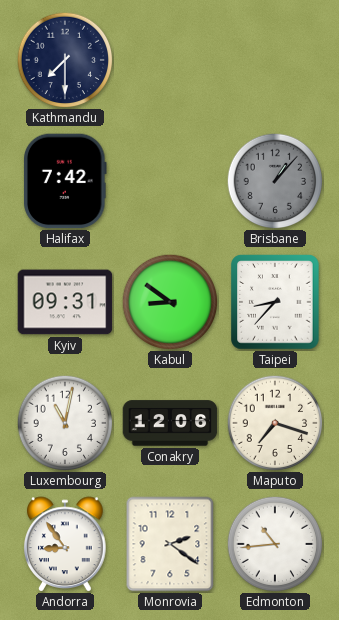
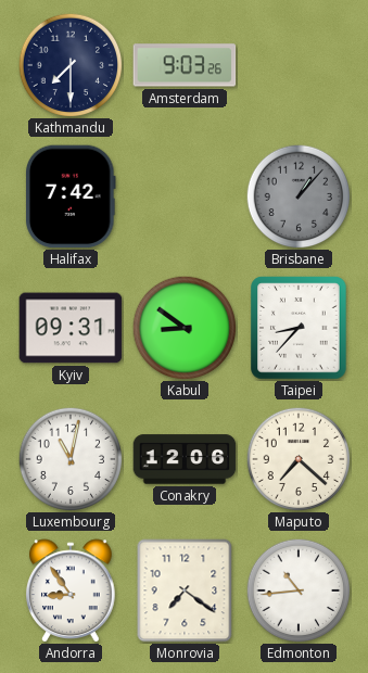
Amsterdam: none -> 9:03
Maputo: 7:18 -> 7:22
Monrovia: 2:21 -> 7:21
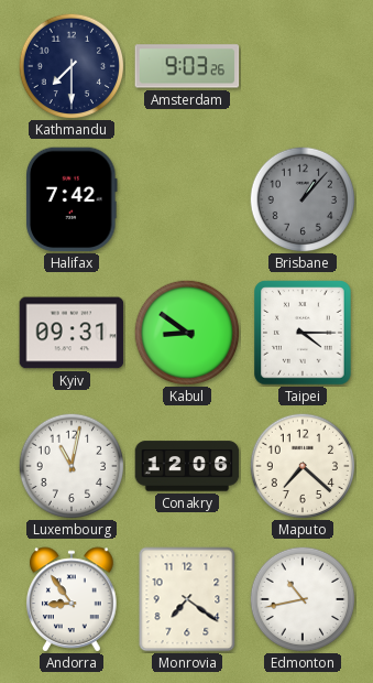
Taipei: 8:37 -> 4:15
Edmonton: 10:44 -> 10:43
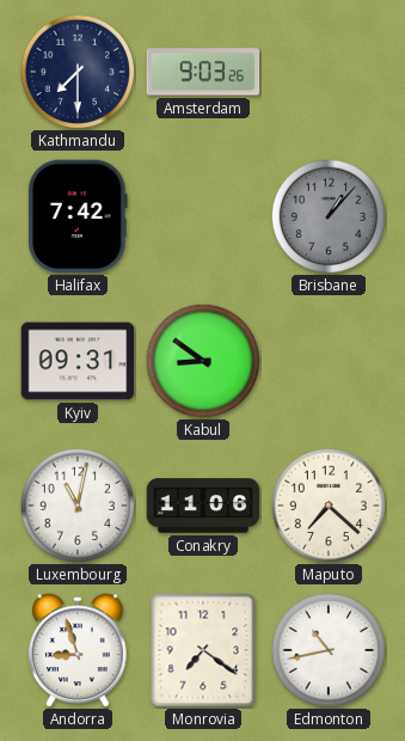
Taipei: 4:15 -> none
Conakry: 12:06 -> 11:06
Andorra: 8:54 -> 8:57
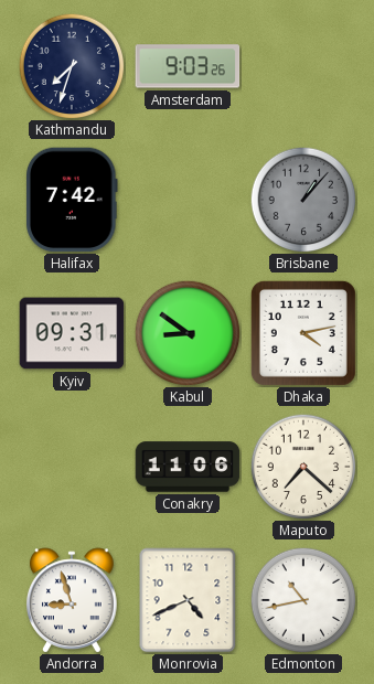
Kathmandu: 7:30 -> 7:33
Dhaka: none -> 4:13
Luxembourg: 11:02 -> none
Monrovia: 7:21 -> 4:41
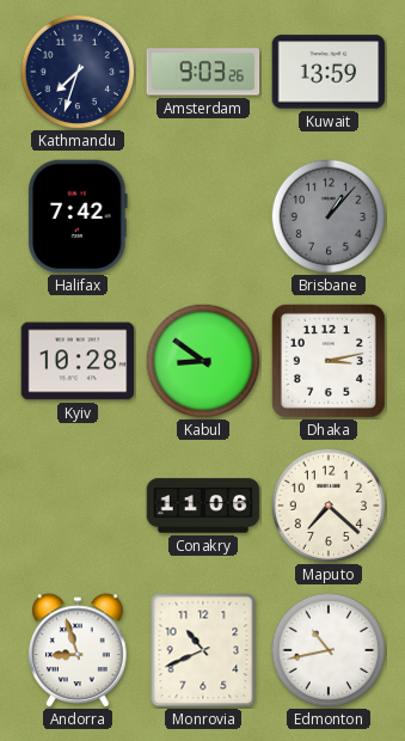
Kuwait: none -> 13:59
Kyiv: 09:31 -> 10:28
Dhaka: 4:13 -> 3:13
Monrovia: 4:41 -> 10:41
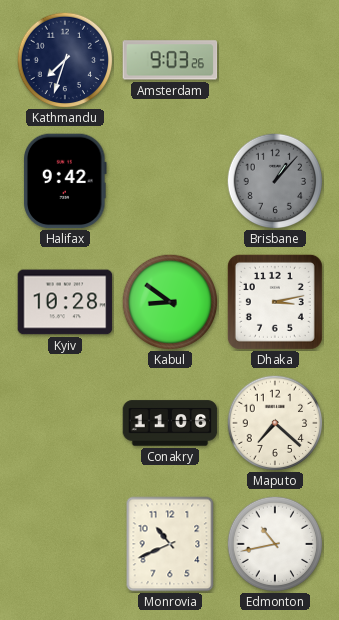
Kuwait: 13:59 -> none
Halifax: 7:42 -> 9:42
Andorra: 8:57 -> none
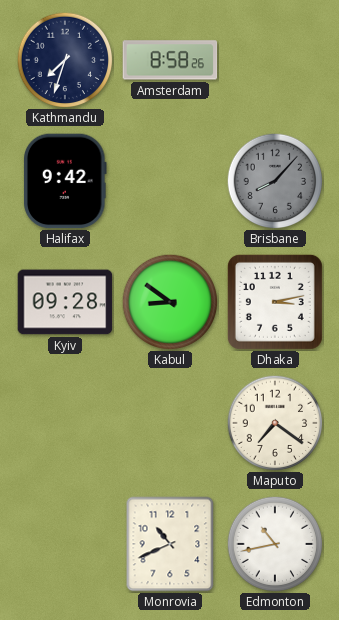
Amsterdam: 9:03 -> 8:58
Brisbane: 1:07 -> 8:07
Kyiv: 10:28 -> 09:28
Conakry: 11:06 -> none
Maputo: 7:22 -> 7:21
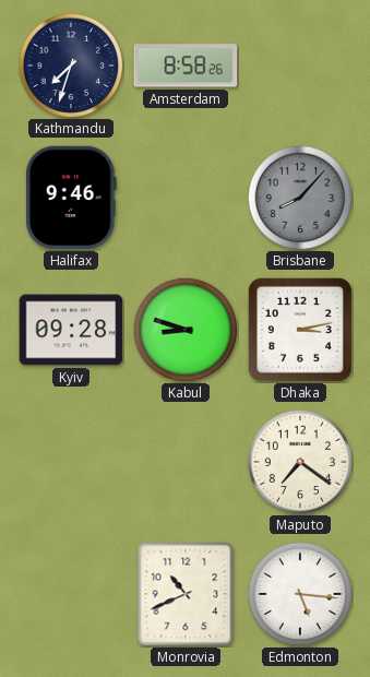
Halifax: 9:42 -> 9:46
Kabul: 8:51 -> 8:48
Edmonton: 10:43 -> 5:16
